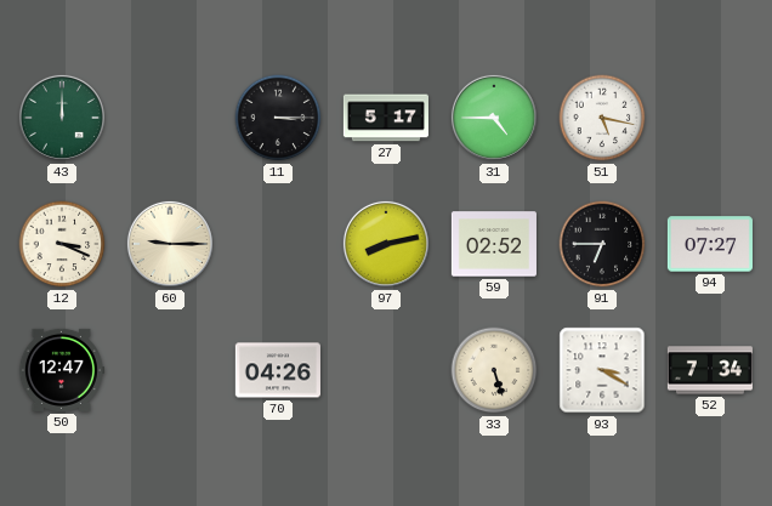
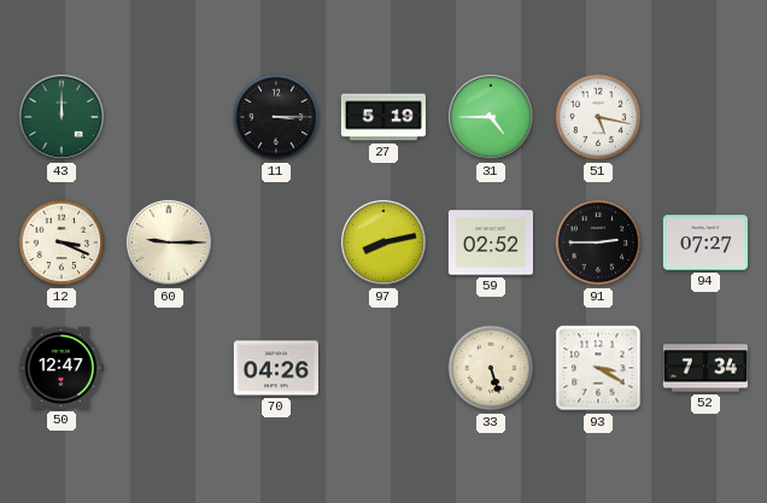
27: 5:17 -> 5:19
91: 6:45 -> 2:45
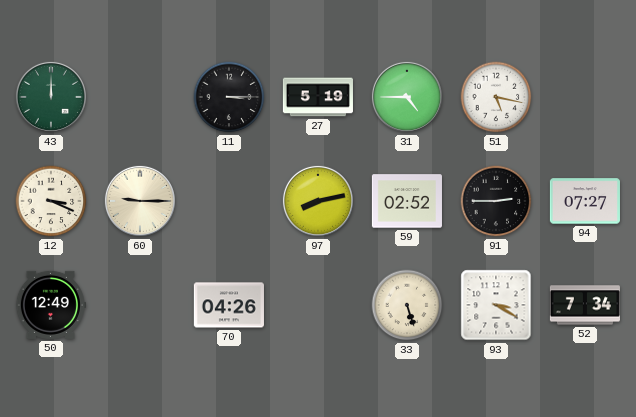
50: 12:47 -> 12:49
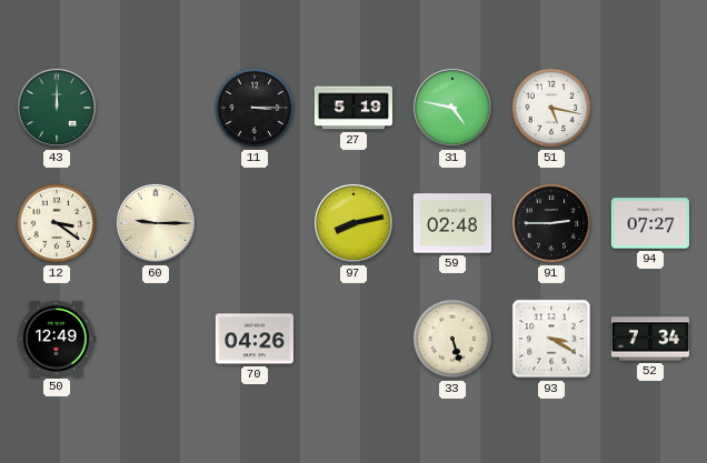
31: 4:45 -> 4:47
12: 3:19 -> 3:21
59: 02:52 -> 02:48
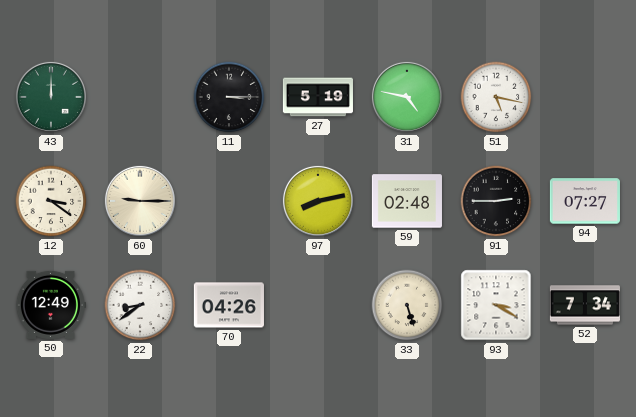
22: none -> 8:39
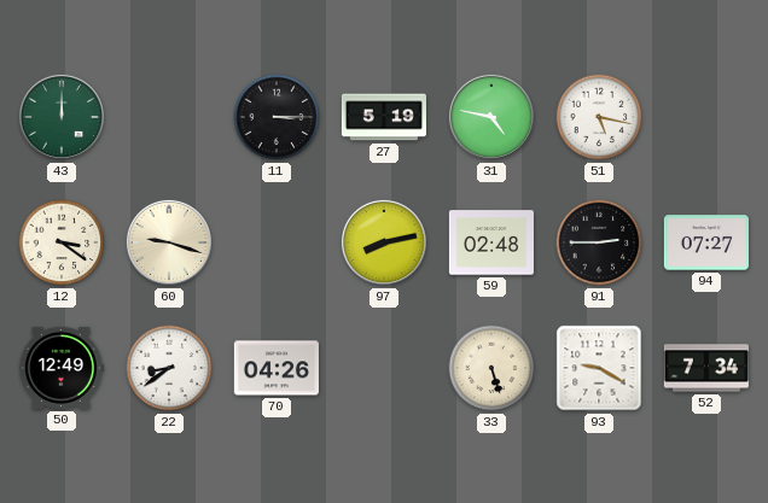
60: 9:15 -> 9:18
93: 3:20 -> 9:20
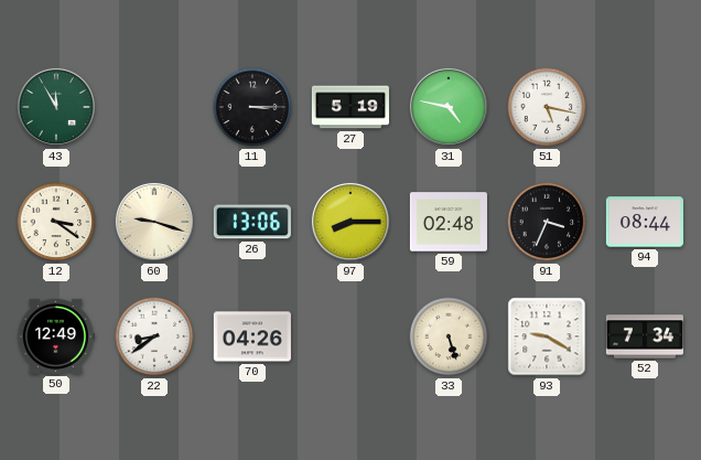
43: 12:00 -> 11:55
26: none -> 13:06
97: 8:13 -> 8:15
91: 2:45 -> 3:34
94: 07:27 -> 08:44
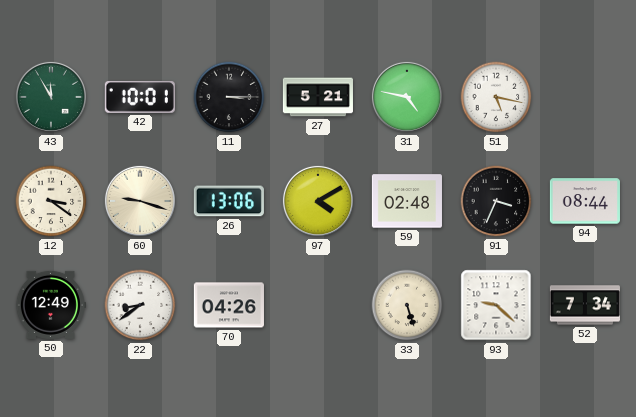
42: none -> 10:01
27: 5:19 -> 5:21
97: 8:15 -> 4:10
93: 9:20 -> 9:22
